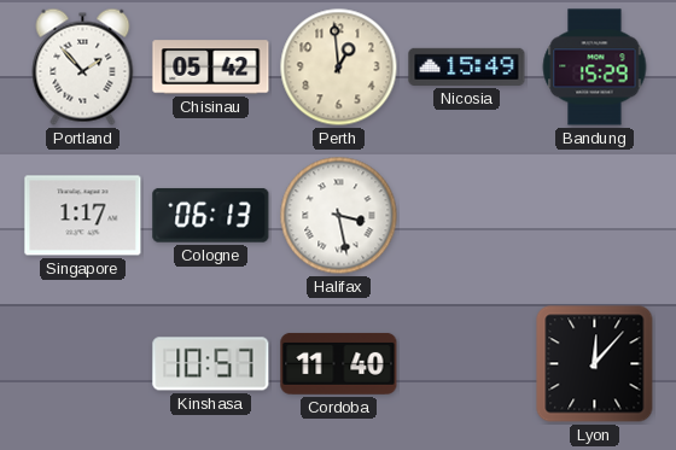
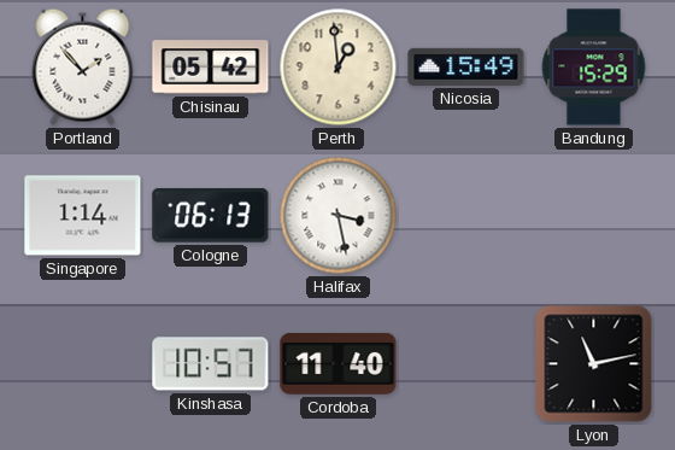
Singapore: 1:17 -> 1:14
Lyon: 12:07 -> 11:13
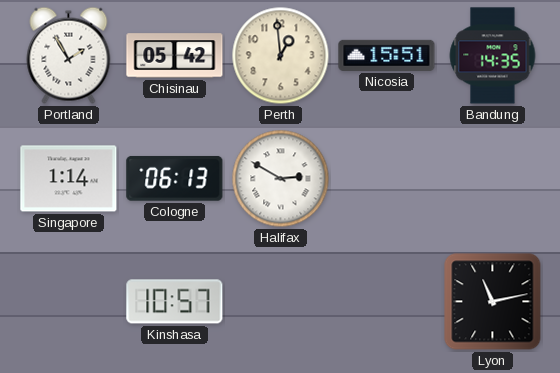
Portland: 1:53 -> 1:55
Nicosia: 15:49 -> 15:51
Bandung: 15:29 -> 14:35
Halifax: 3:28 -> 2:50
Cordoba: 11:40 -> none
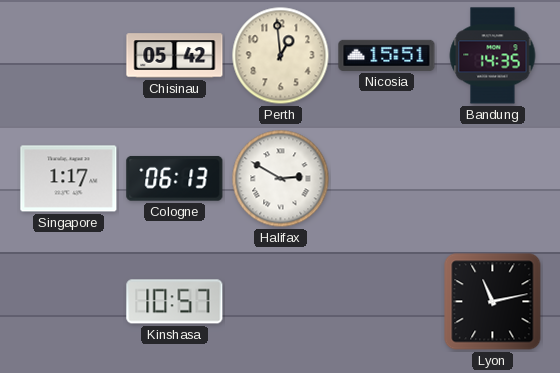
Portland: 1:55 -> none
Singapore: 1:14 -> 1:17
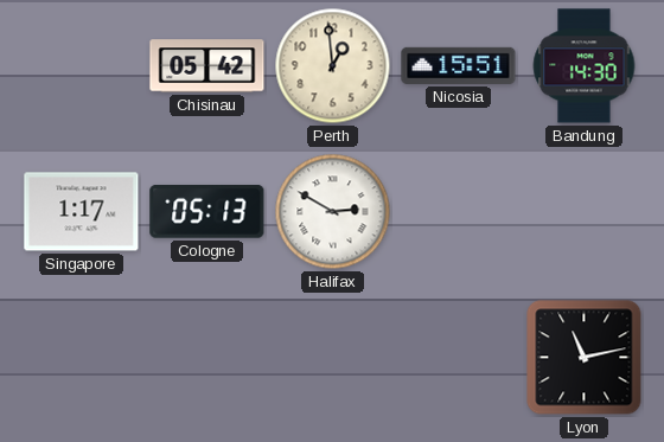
Bandung: 14:35 -> 14:30
Cologne: 06:13 -> 05:13
Kinshasa: 10:57 -> none
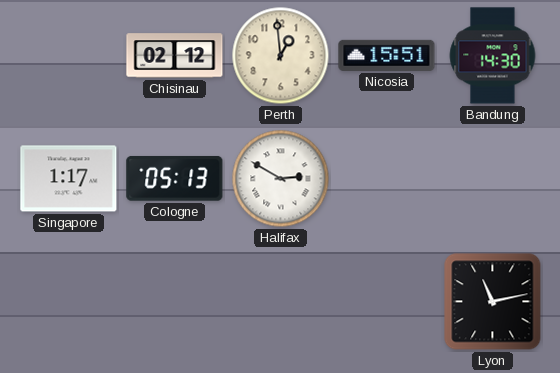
Chisinau: 05:42 -> 02:12
